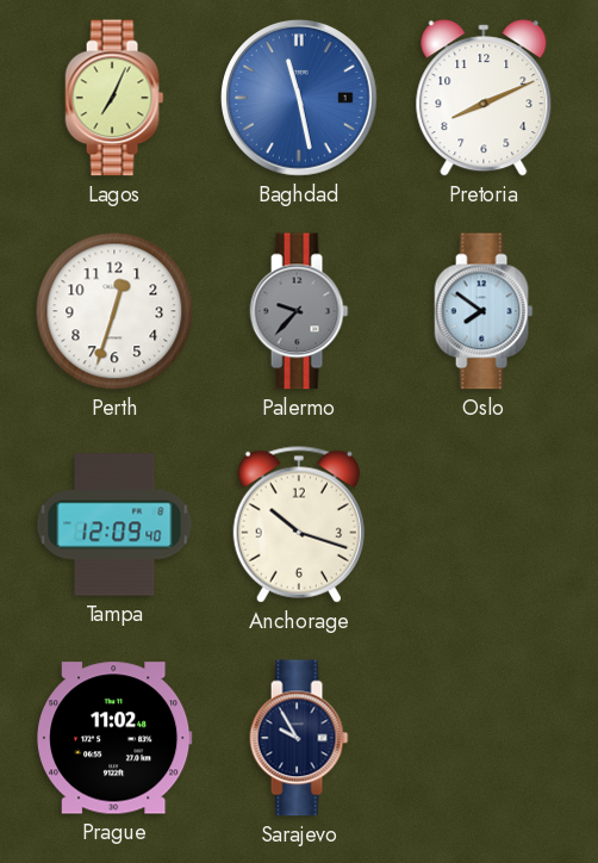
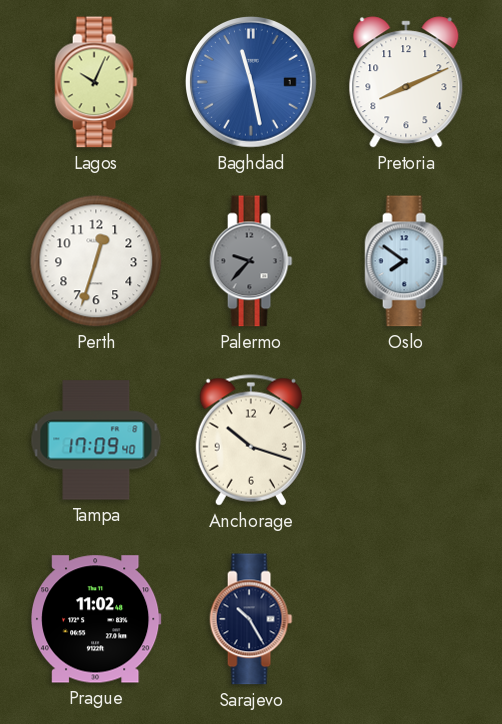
Lagos: 7:04 -> 10:04
Tampa: 12:09 -> 17:09
Sarajevo: 9:55 -> 10:25
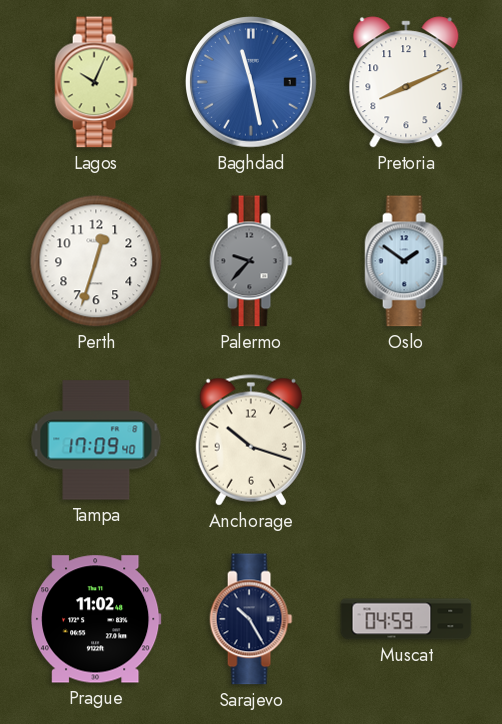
Oslo: 7:51 -> 1:51
Muscat: none -> 04:59
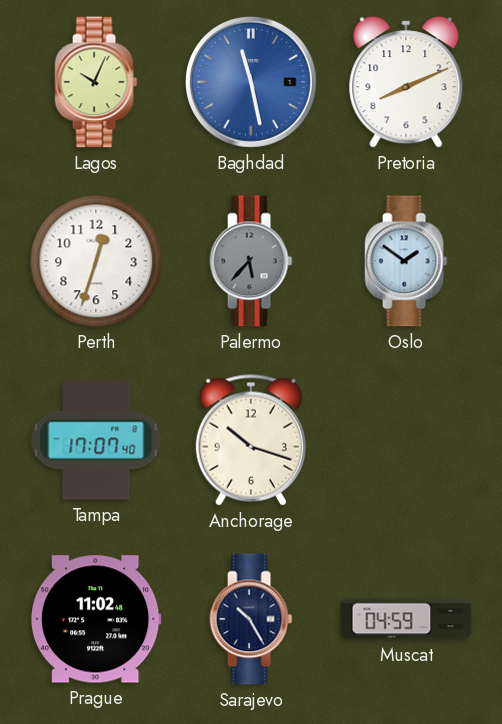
Palermo: 9:37 -> 5:37
Tampa: 17:09 -> 17:07
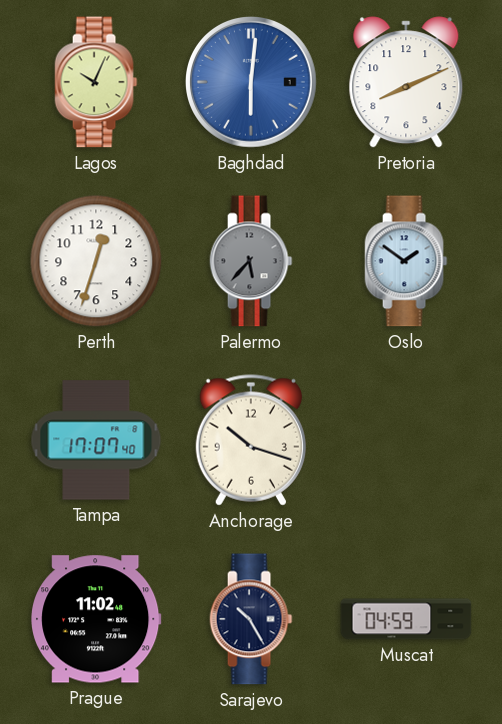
Baghdad: 11:28 -> 6:01
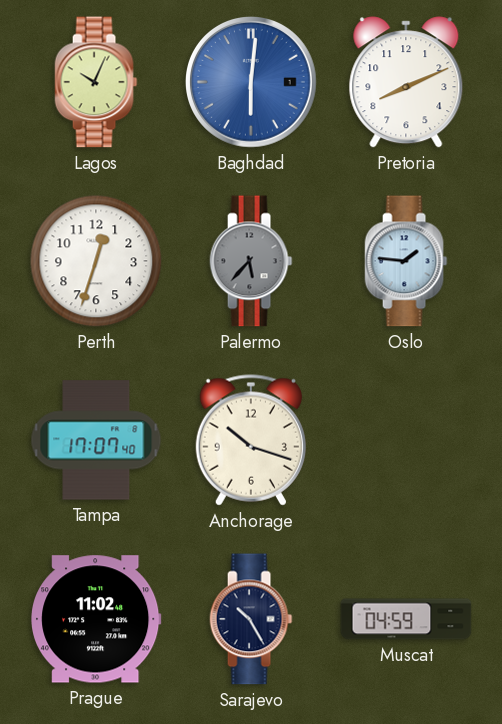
Oslo: 1:51 -> 1:46
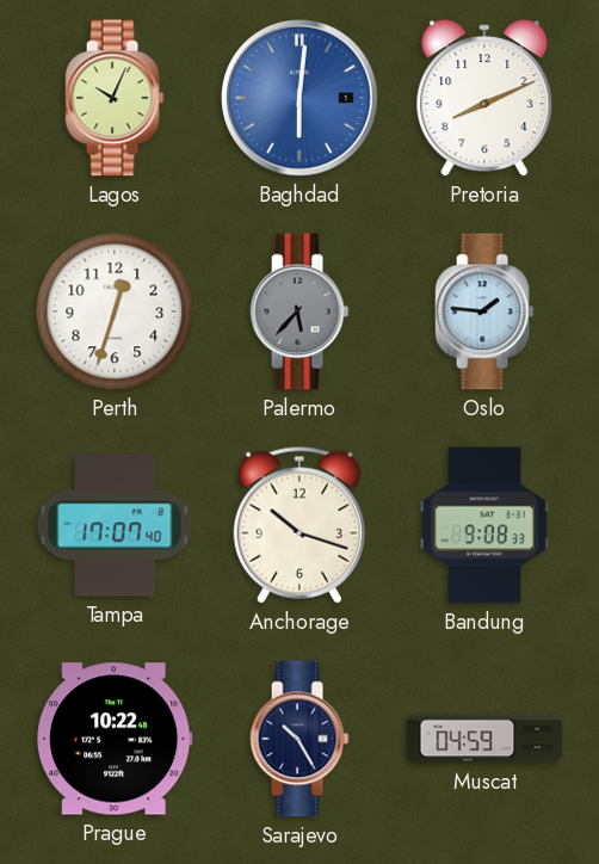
Bandung: none -> 9:08
Prague: 11:02 -> 10:22
